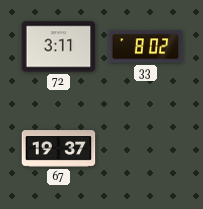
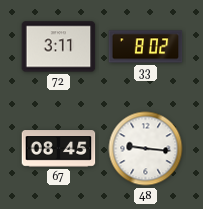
67: 19:37 -> 08:45
48: none -> 9:16
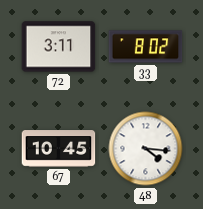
67: 08:45 -> 10:45
48: 9:16 -> 4:16
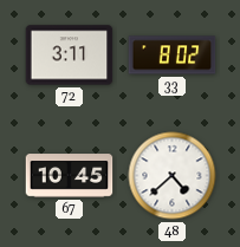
48: 4:16 -> 4:38
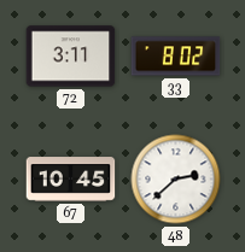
48: 4:38 -> 2:38
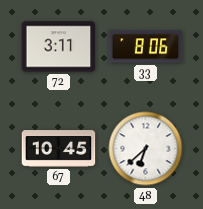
33: 8:02 -> 8:06
48: 2:38 -> 6:38
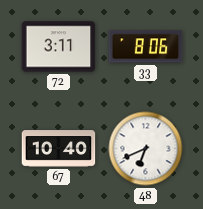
67: 10:45 -> 10:40
48: 6:38 -> 6:41
